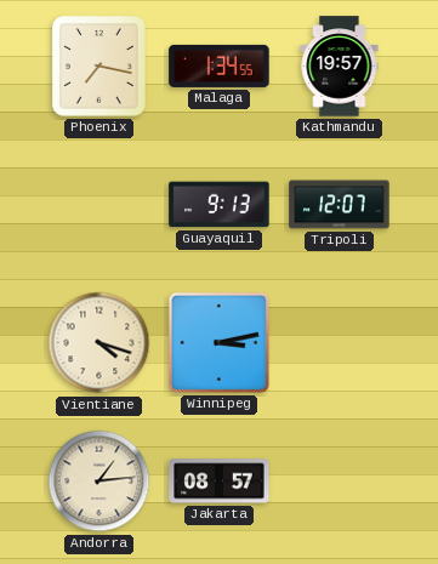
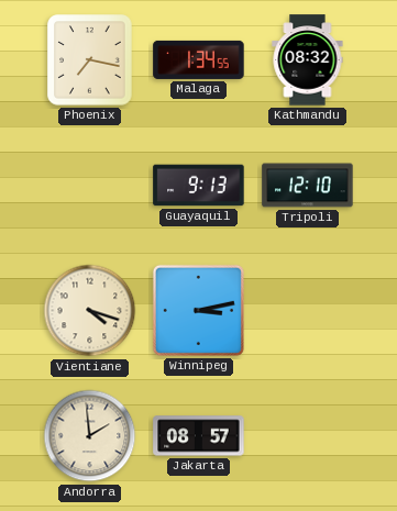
Kathmandu: 19:57 -> 08:32
Tripoli: 12:07 -> 12:10
Andorra: 1:14 -> 1:59
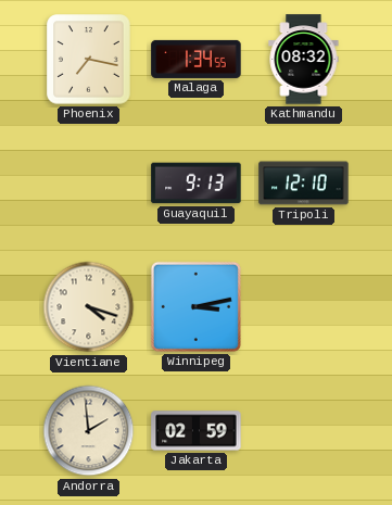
Jakarta: 08:57 -> 02:59
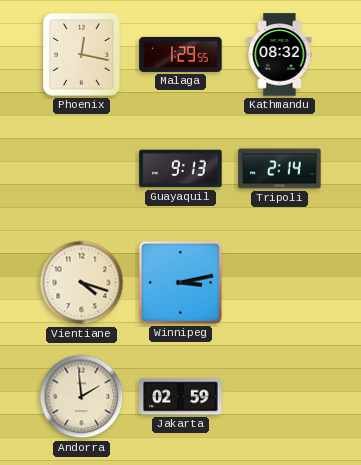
Phoenix: 7:17 -> 12:17
Malaga: 1:34 -> 1:29
Tripoli: 12:10 -> 2:14
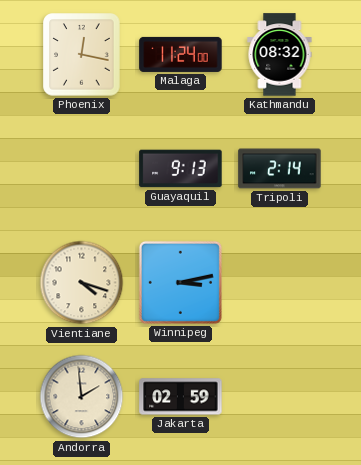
Malaga: 1:29 -> 11:24
